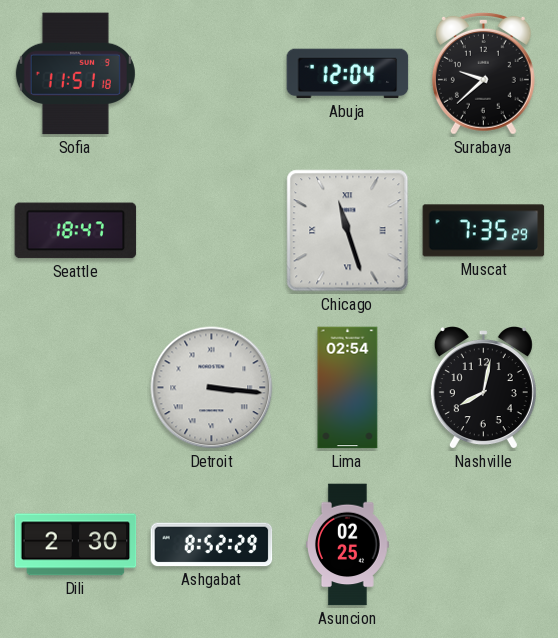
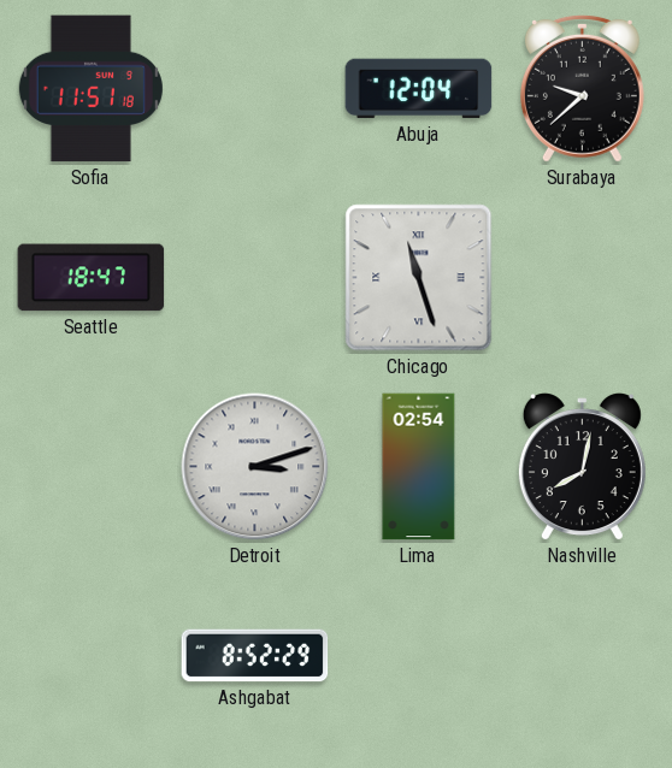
Muscat: 7:35 -> none
Detroit: 3:16 -> 3:12
Dili: 2:30 -> none
Asuncion: 02:25 -> none
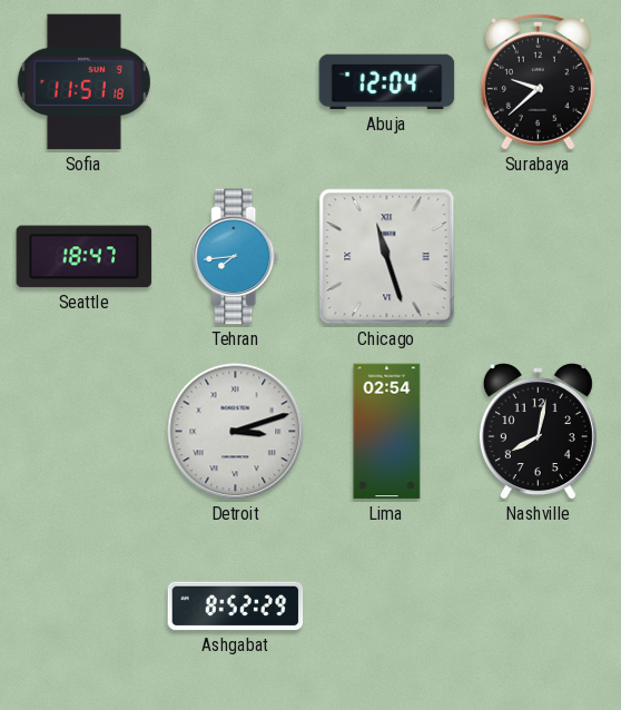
Tehran: none -> 7:44
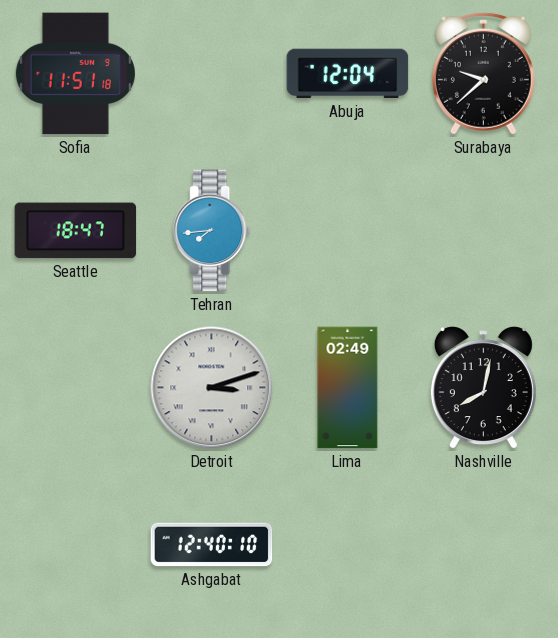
Chicago: 11:27 -> none
Lima: 02:54 -> 02:49
Ashgabat: 8:52 -> 12:40
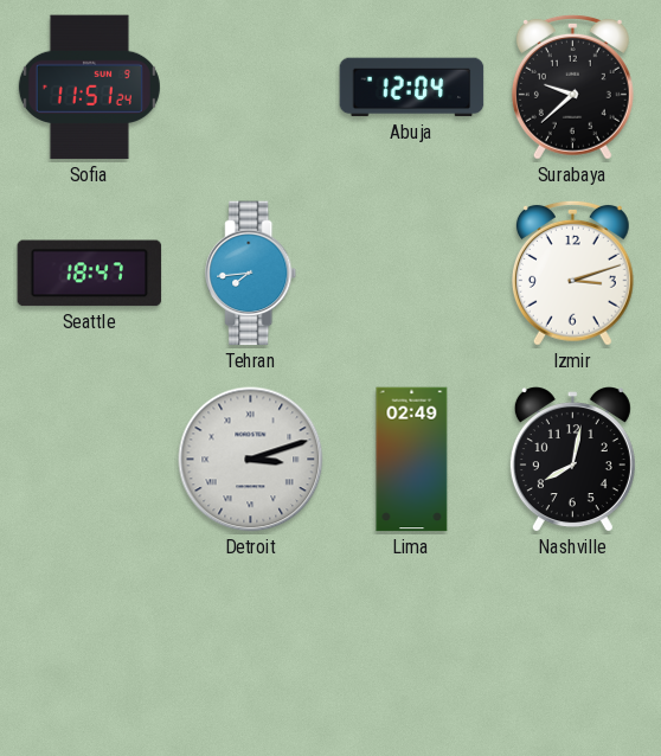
Sofia: 11:51:18 -> 11:51:24
Izmir: none -> 3:12
Ashgabat: 12:40 -> none
